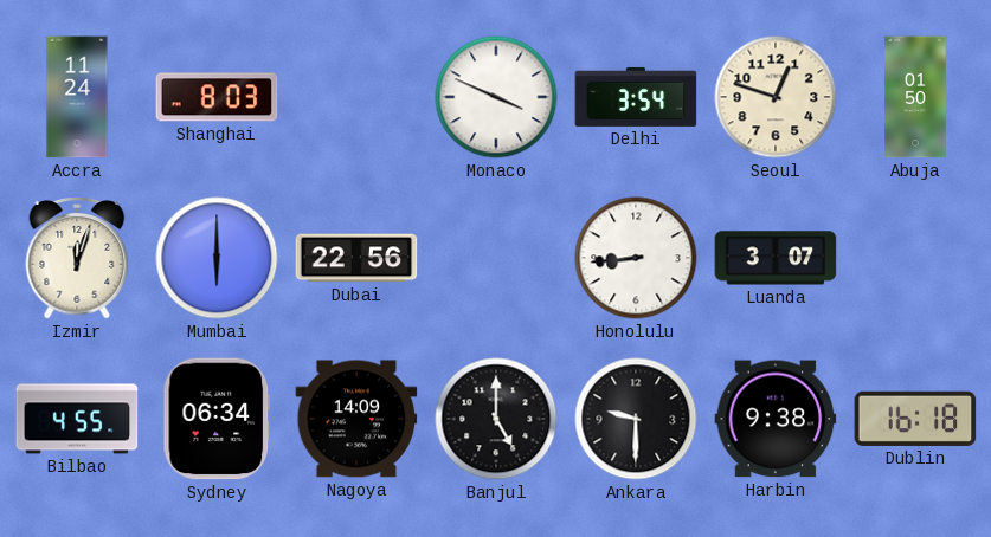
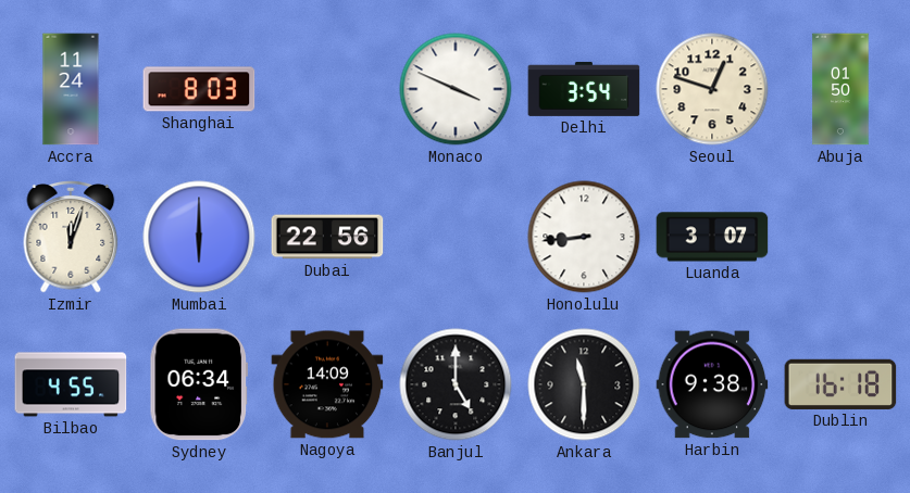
Ankara: 9:30 -> 11:30
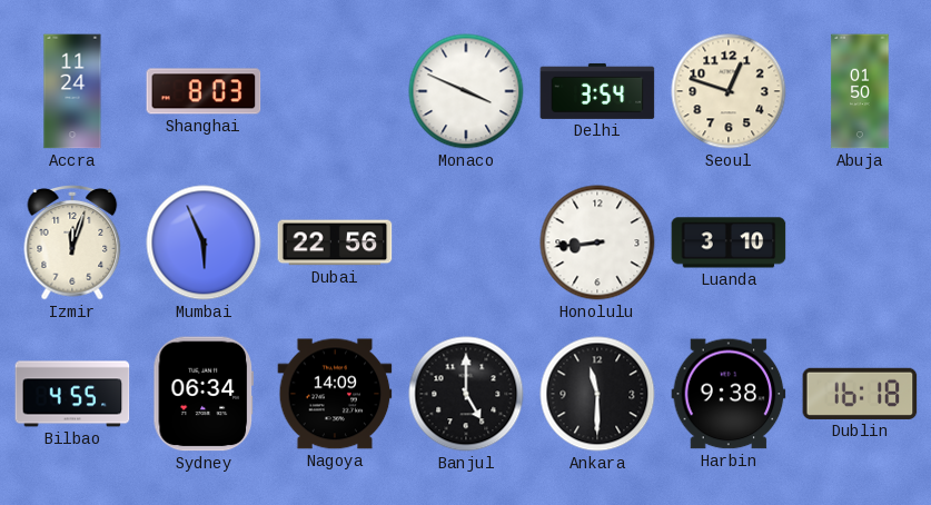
Mumbai: 6:00 -> 5:56
Luanda: 3:07 -> 3:10
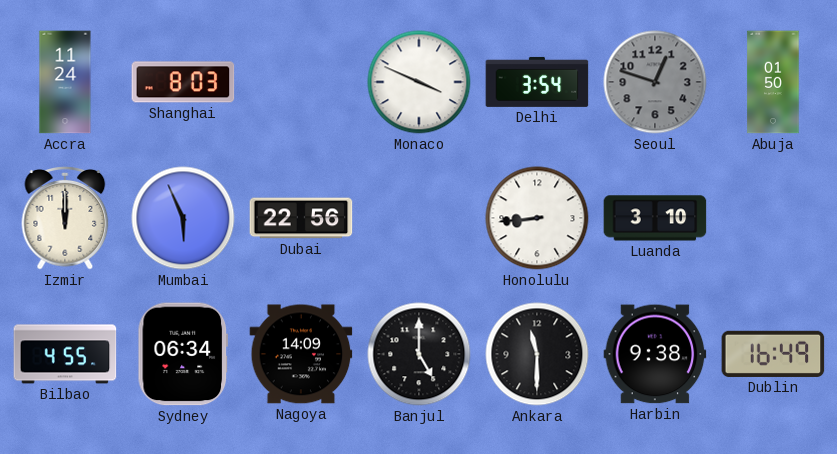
Seoul dial: cream -> grey
Izmir: 12:03 -> 12:00
Dublin: 16:18 -> 16:49
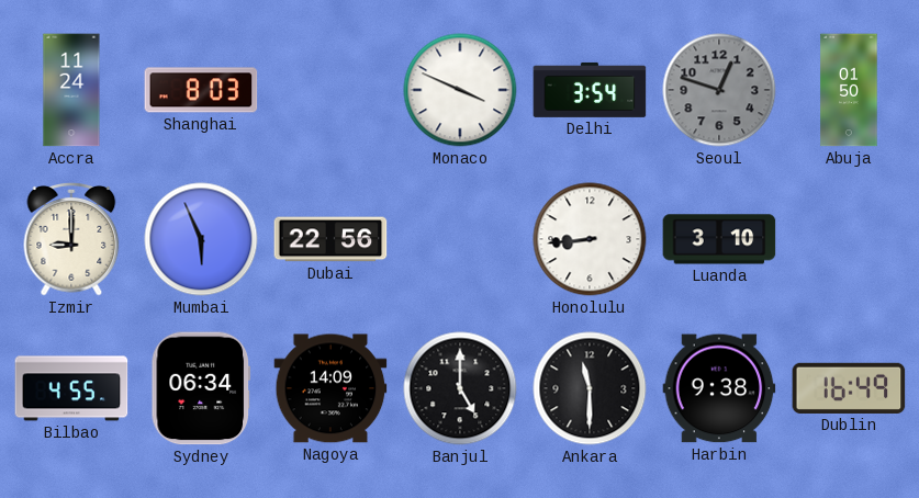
Izmir: 12:00 -> 9:00
